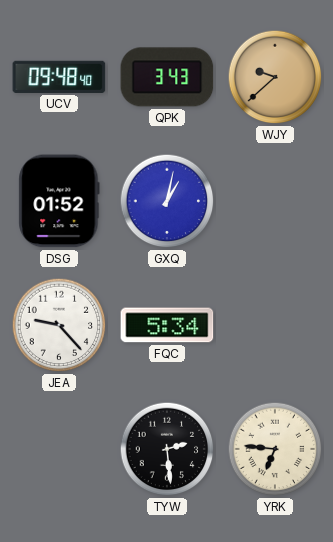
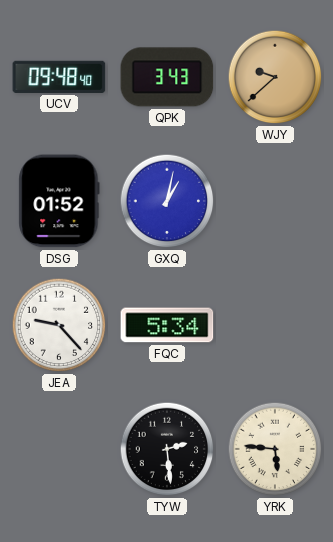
YRK: 6:46 -> 5:46
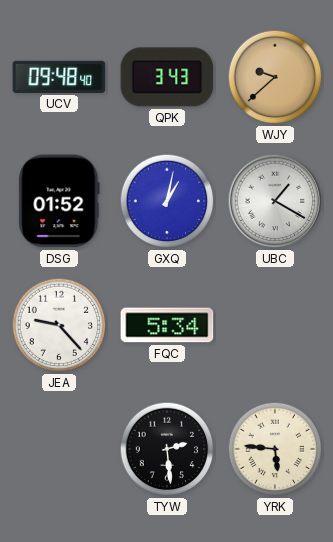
UBC: none -> 1:20
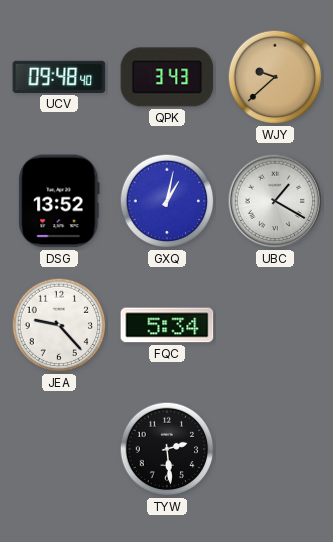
DSG: 01:52 -> 13:52
YRK: 5:46 -> none
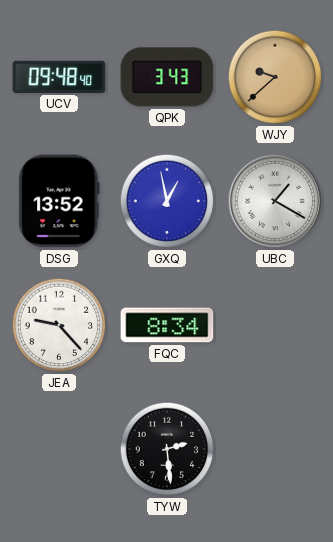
GXQ: 1:02 -> 12:58
FQC: 5:34 -> 8:34
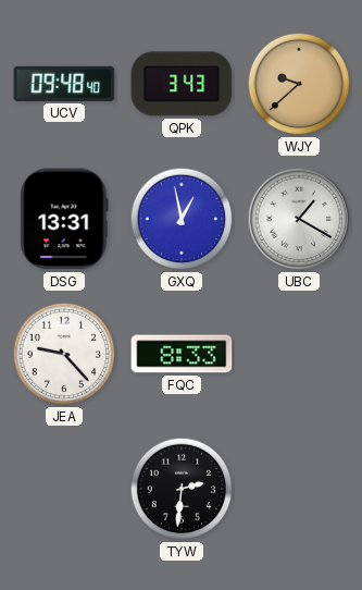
DSG: 13:52 -> 13:31
FQC: 8:34 -> 8:33
TYW: 2:29 -> 2:31
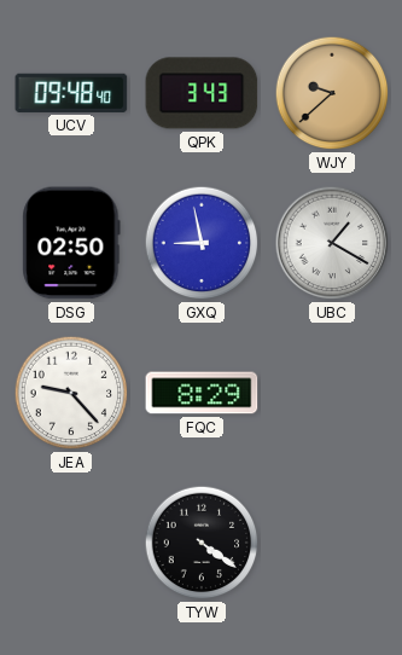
DSG: 13:31 -> 02:50
GXQ: 12:58 -> 8:58
FQC: 8:33 -> 8:29
TYW: 2:31 -> 4:21
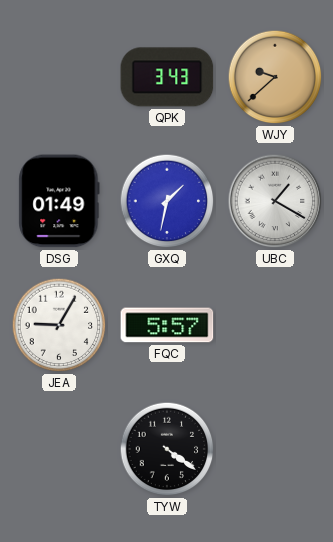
UCV: 09:48 -> none
DSG: 02:50 -> 01:49
GXQ: 8:58 -> 1:32
JEA: 9:23 -> 9:05
FQC: 8:29 -> 5:57
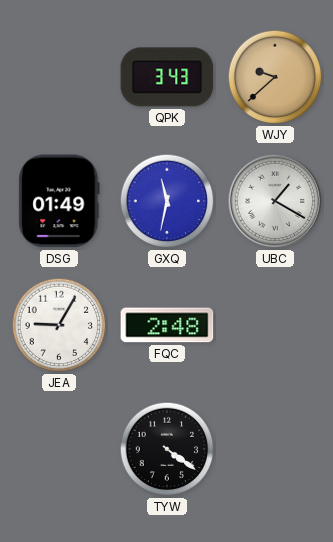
GXQ: 1:32 -> 11:32
FQC: 5:57 -> 2:48
